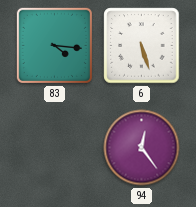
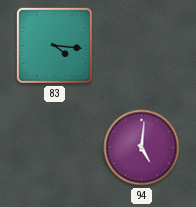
6: 5:27 -> none
94: 12:24 -> 5:01
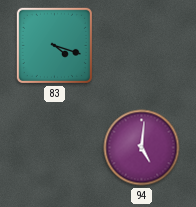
83: 4:16 -> 4:18
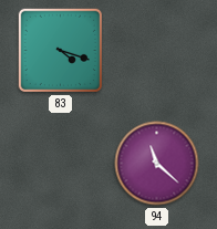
94: 5:01 -> 11:22
